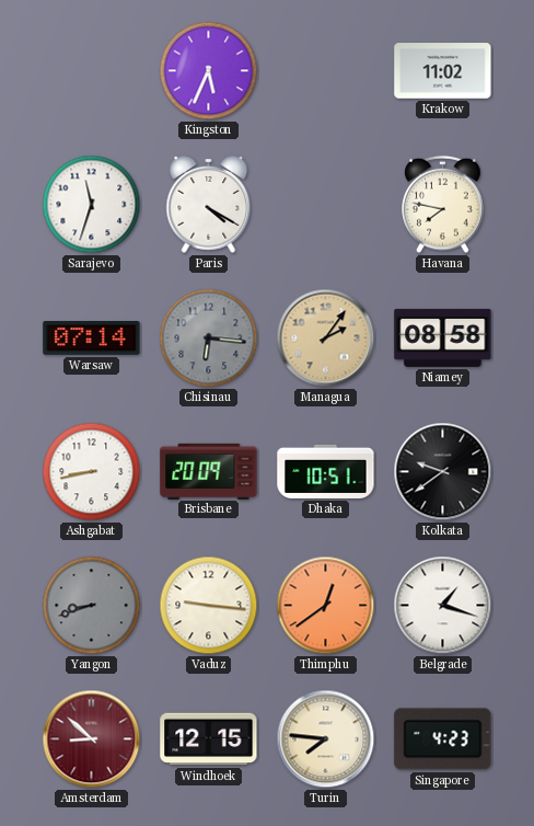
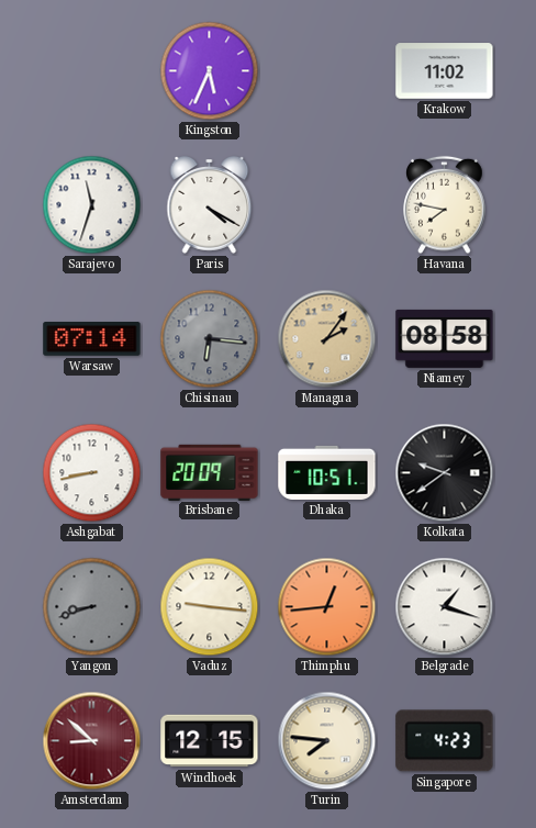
Thimphu: 12:39 -> 12:44
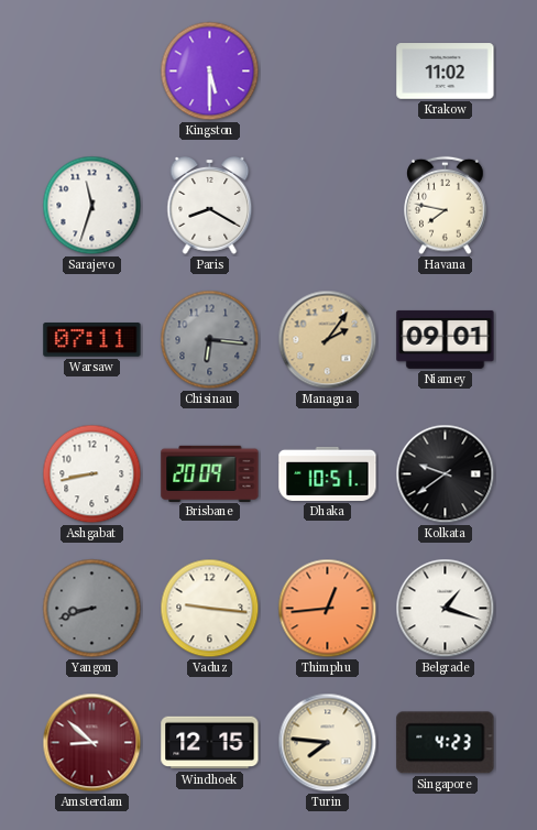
Kingston: 5:34 -> 5:30
Paris: 4:20 -> 8:20
Warsaw: 07:14 -> 07:11
Niamey: 08:58 -> 09:01
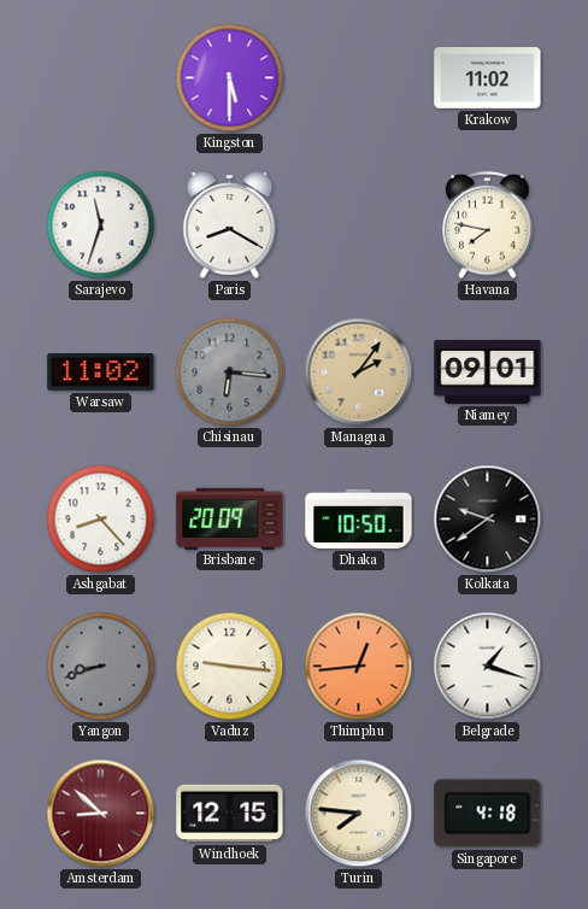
Warsaw: 07:11 -> 11:02
Ashgabat: 8:43 -> 8:23
Dhaka: 10:51 -> 10:50
Singapore: 4:23 -> 4:18
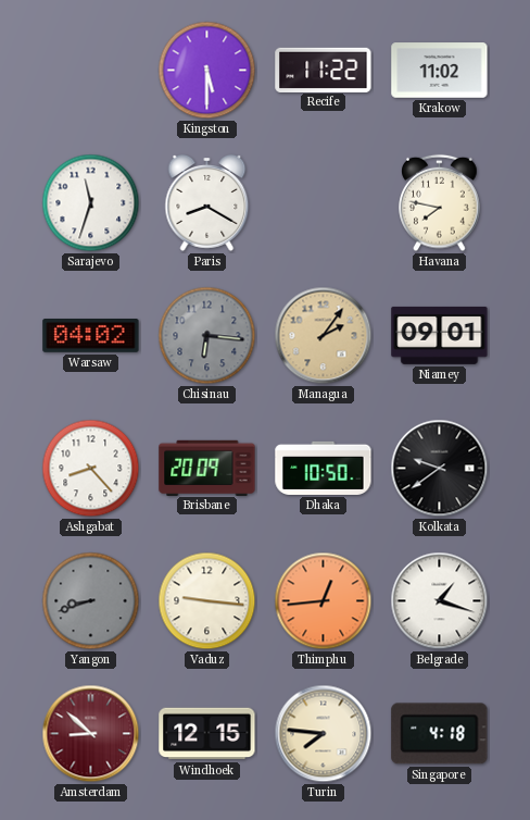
Recife: none -> 11:22
Warsaw: 11:02 -> 04:02
